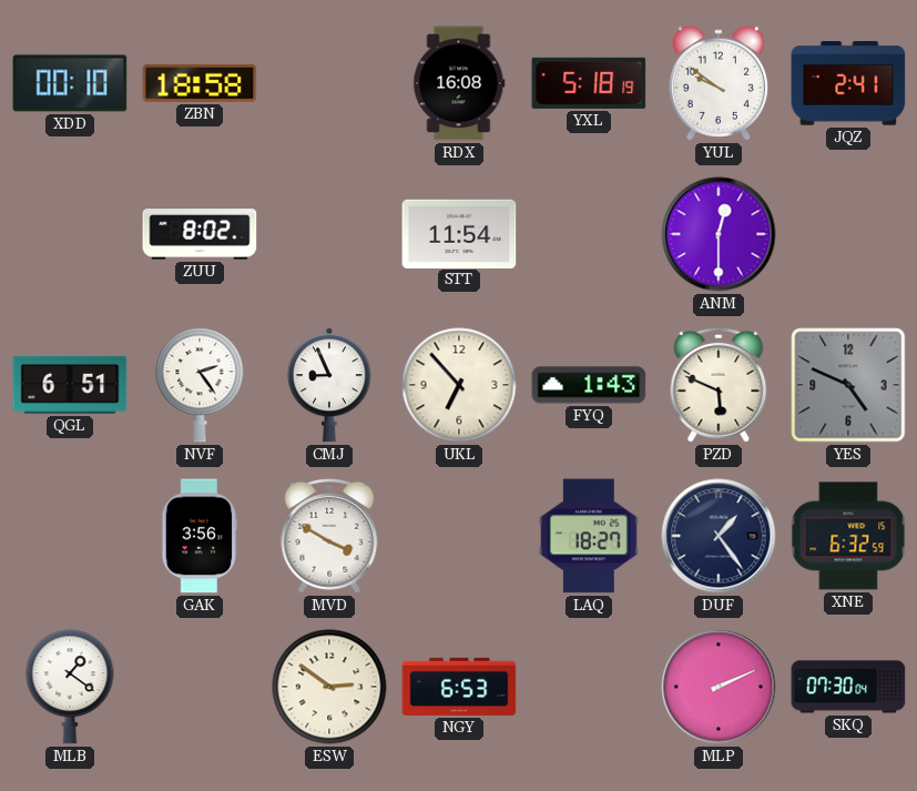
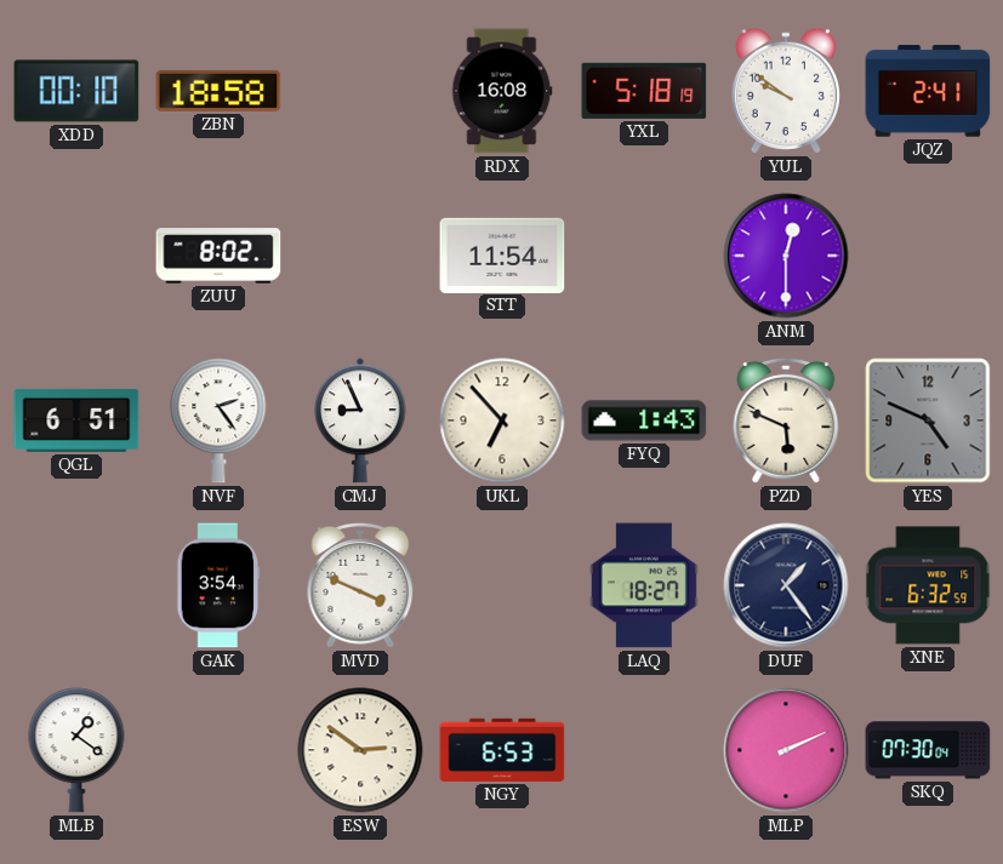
GAK: 3:56 -> 3:54
MVD: 3:50 -> 3:49
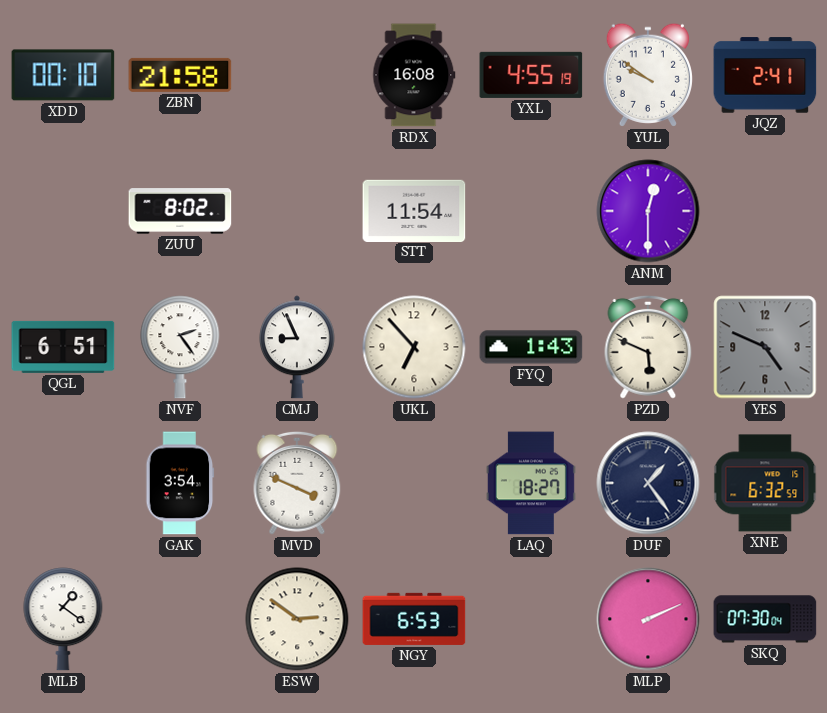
ZBN: 18:58 -> 21:58
YXL: 5:18 -> 4:55
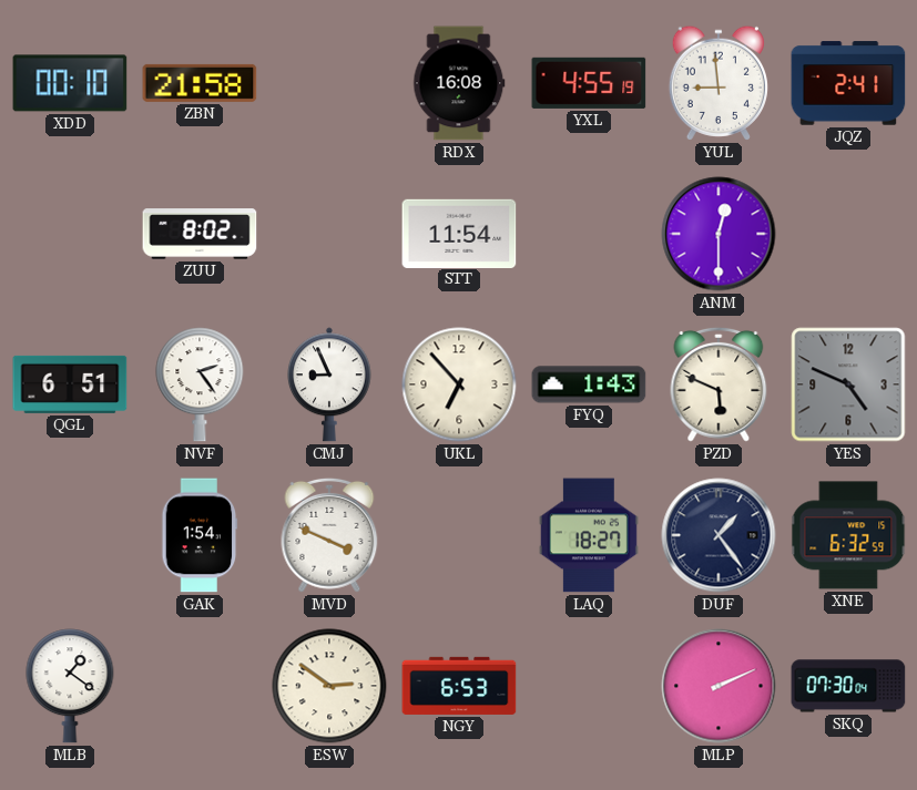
YUL: 9:51 -> 8:59
GAK: 3:54 -> 1:54
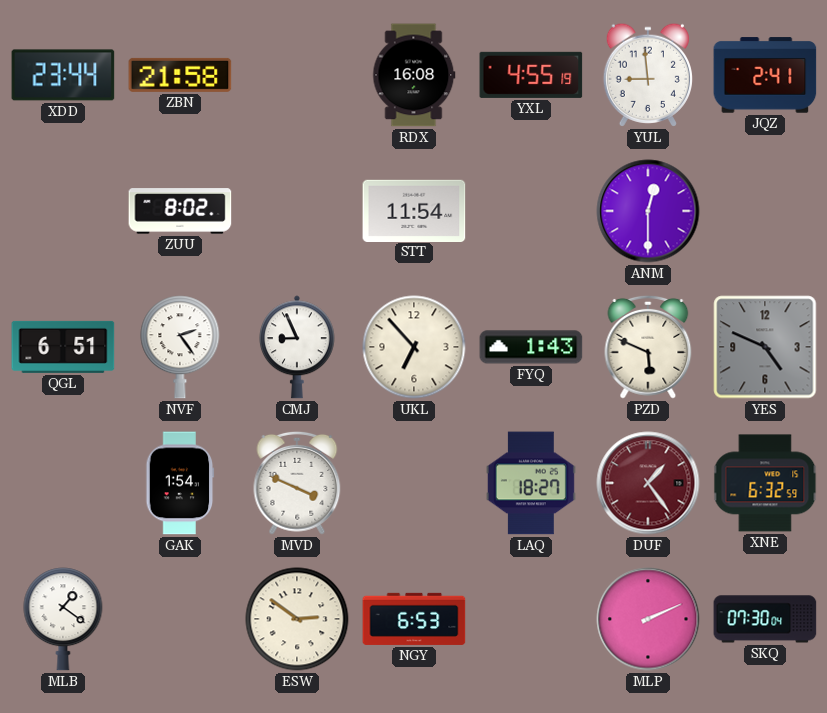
XDD: 00:10 -> 23:44
DUF dial: navy -> burgundy
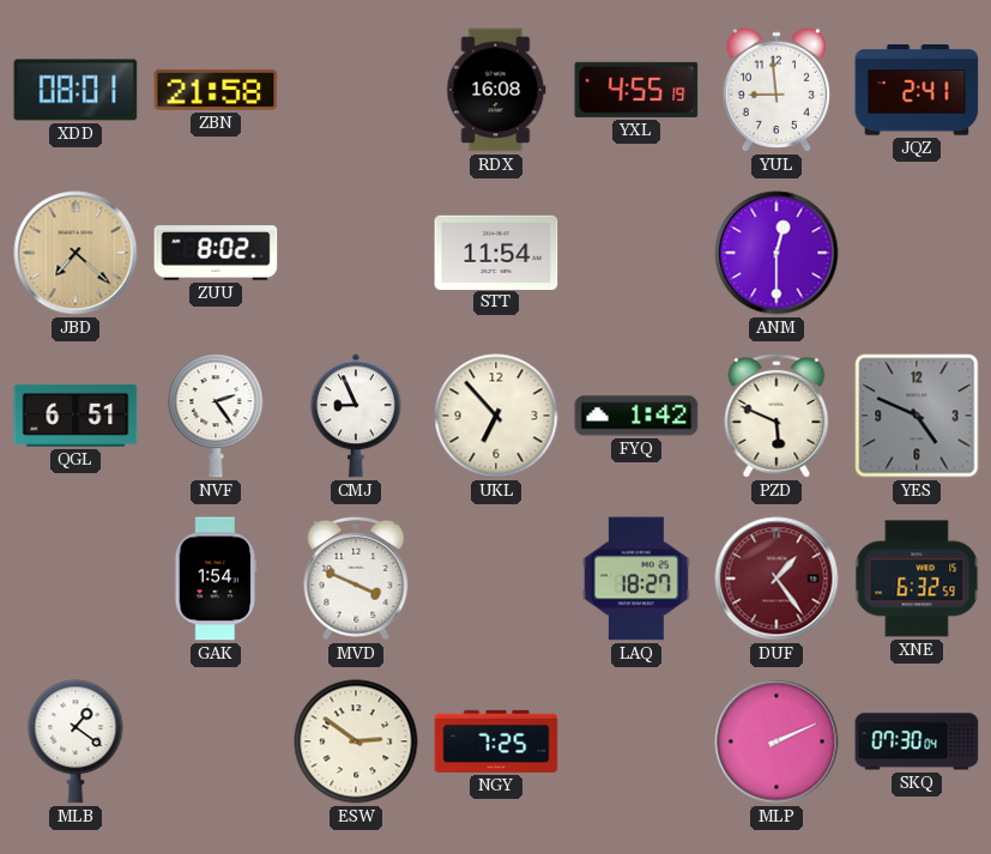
XDD: 23:44 -> 08:01
JBD: none -> 7:22
FYQ: 1:43 -> 1:42
NGY: 6:53 -> 7:25
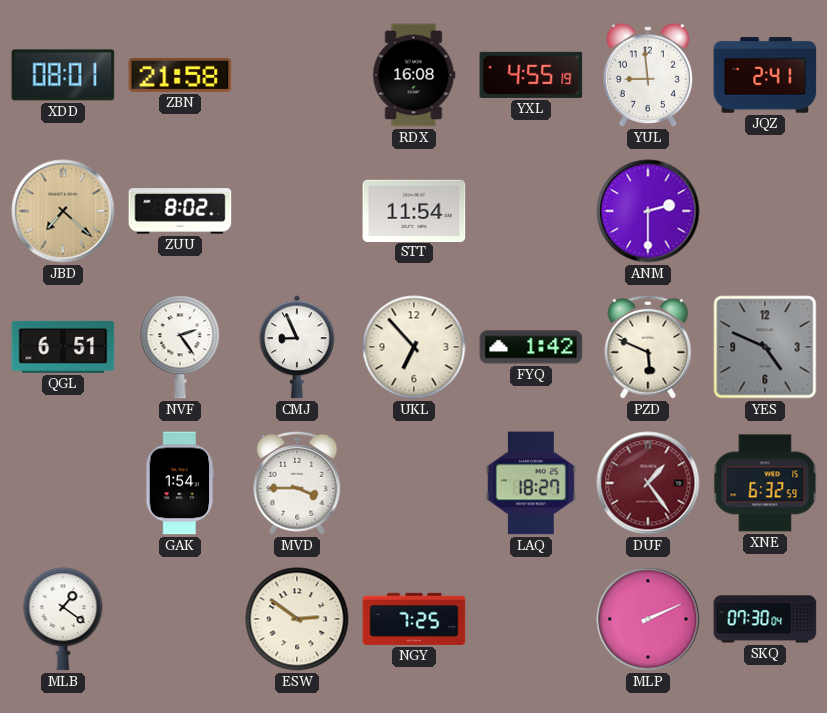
ANM: 12:30 -> 2:30
MVD: 3:49 -> 3:45
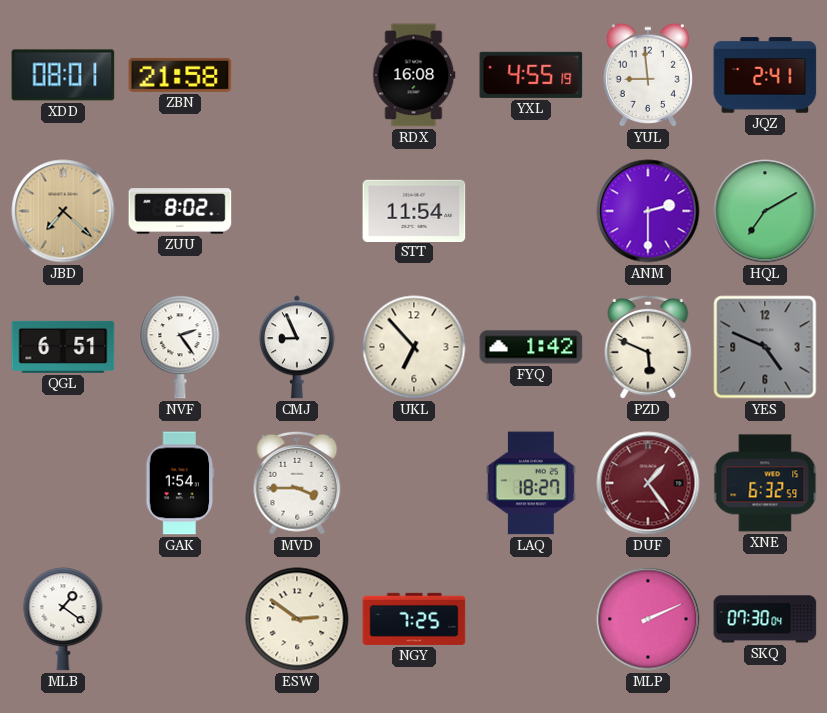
HQL: none -> 7:10
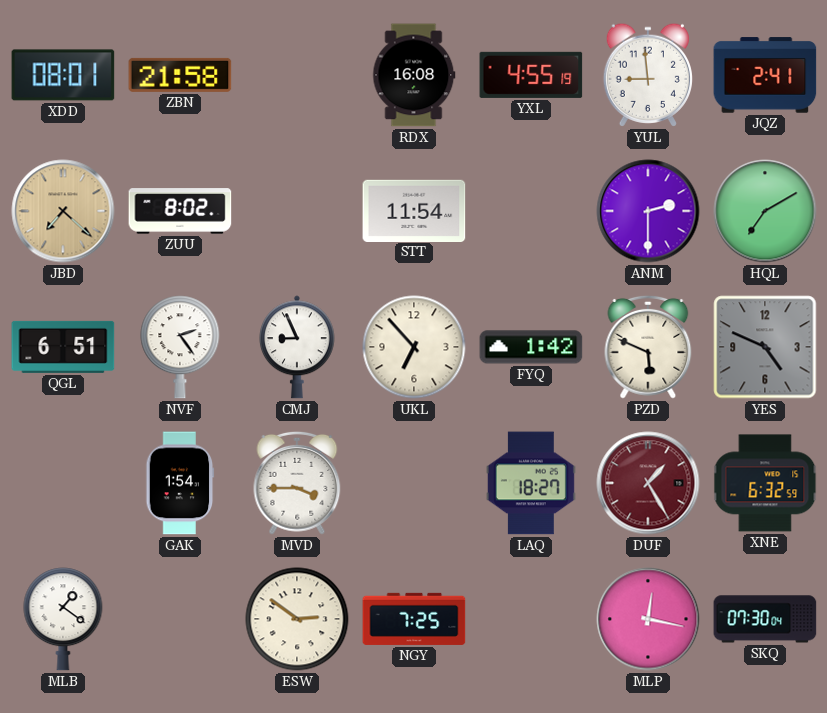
DUF: 1:24 -> 1:25
MLP: 2:11 -> 12:17
